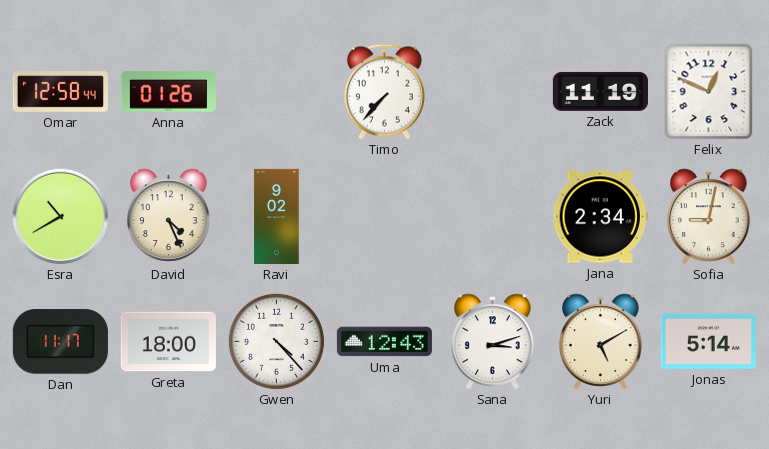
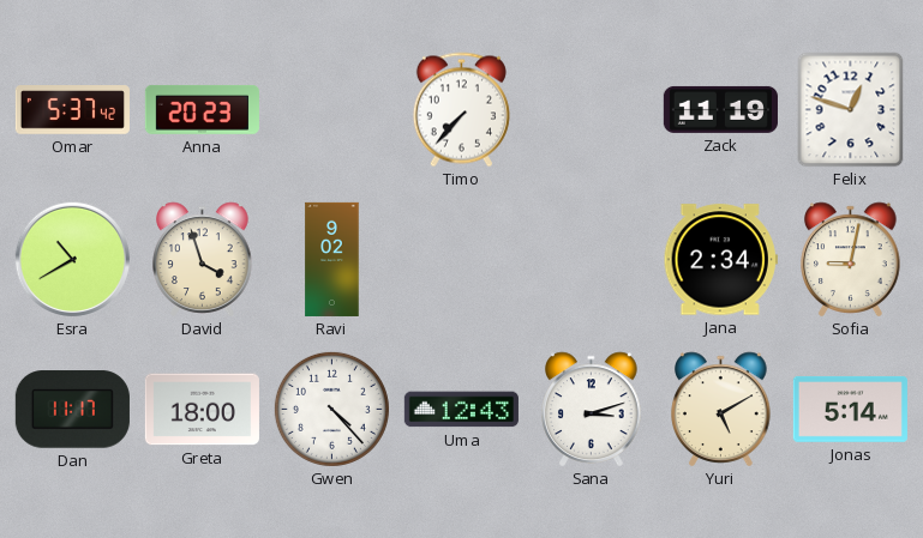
Omar: 12:58 -> 5:37
Anna: 01:26 -> 20:23
Felix: 12:49 -> 12:48
David: 4:26 -> 3:57
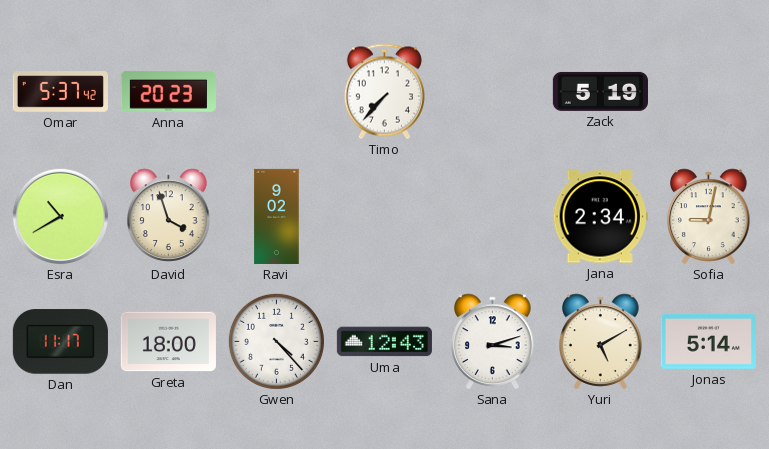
Zack: 11:19 -> 5:19
Felix: 12:48 -> none
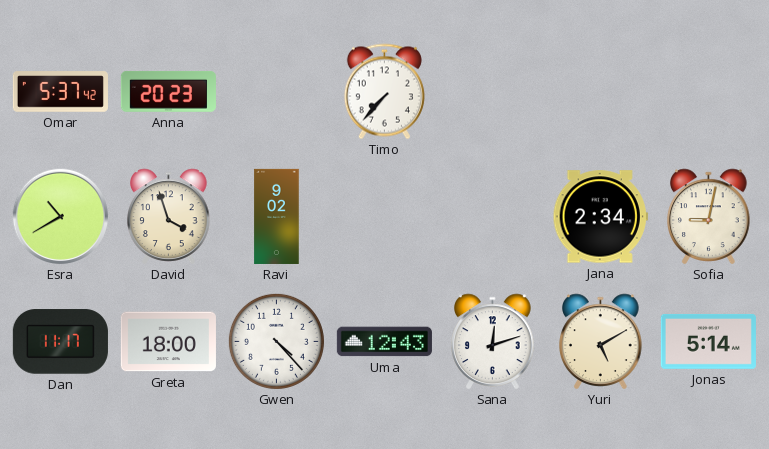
Zack: 5:19 -> none
Sana: 3:12 -> 12:12
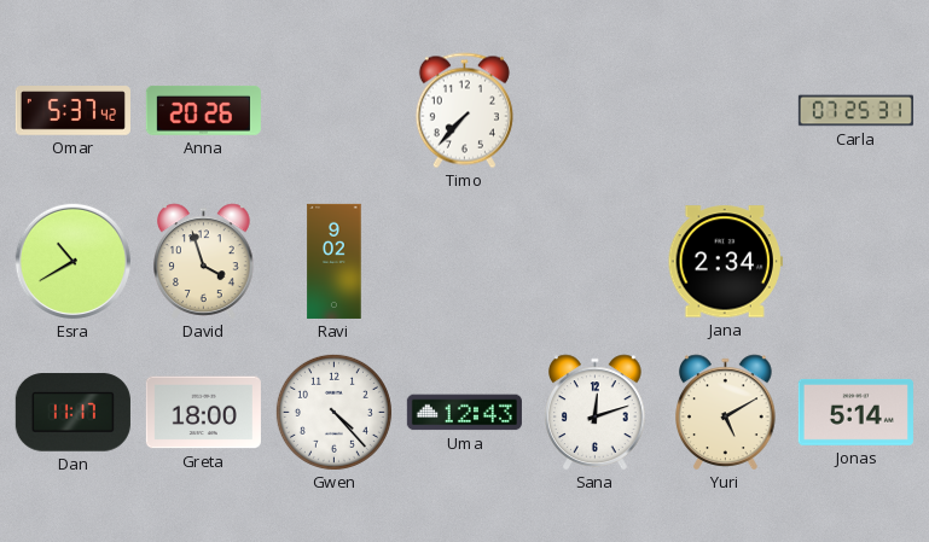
Anna: 20:23 -> 20:26
Carla: none -> 07:25
Sofia: 9:02 -> none
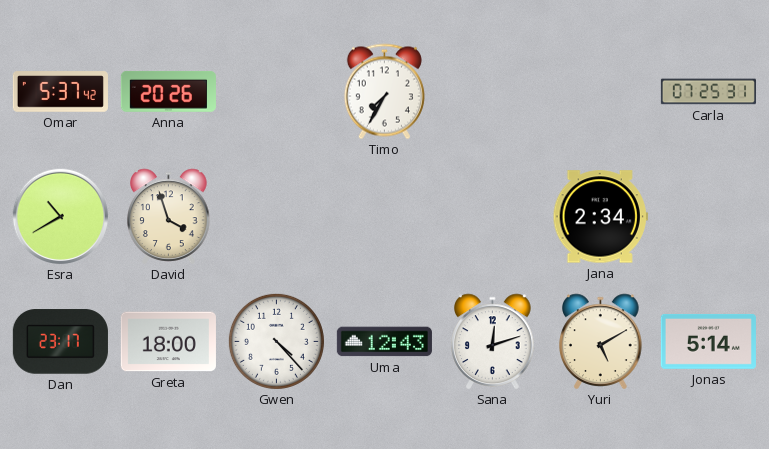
Timo: 7:37 -> 7:35
Ravi: 9:02 -> none
Dan: 11:17 -> 23:17
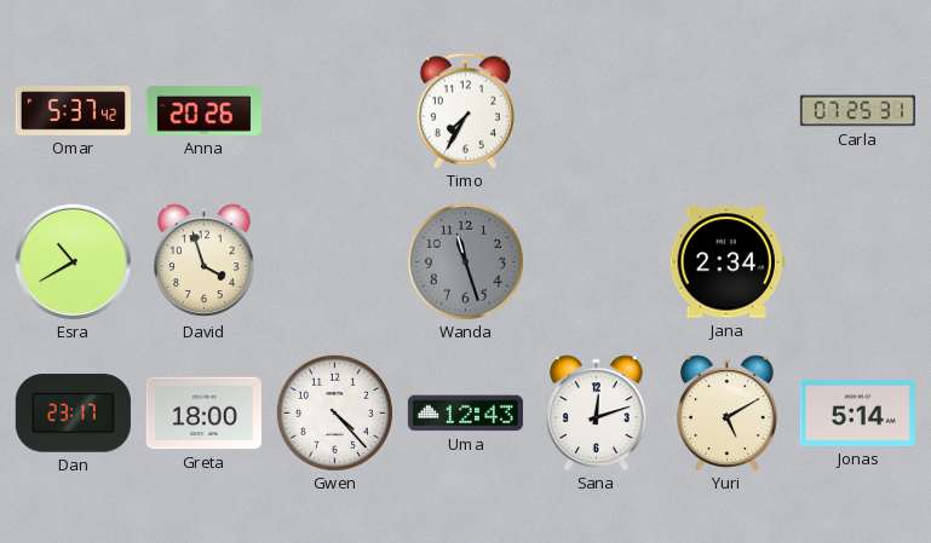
Wanda: none -> 11:27
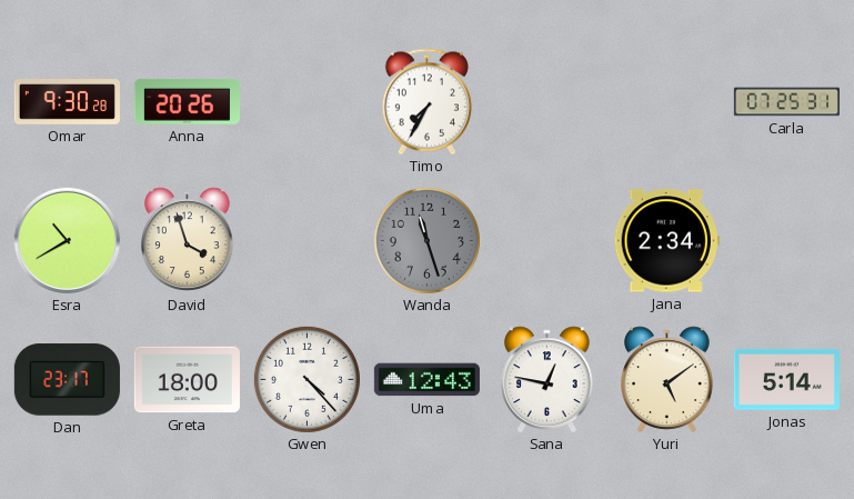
Omar: 5:37 -> 9:30
Sana: 12:12 -> 12:47
Yuri: 5:10 -> 5:09
